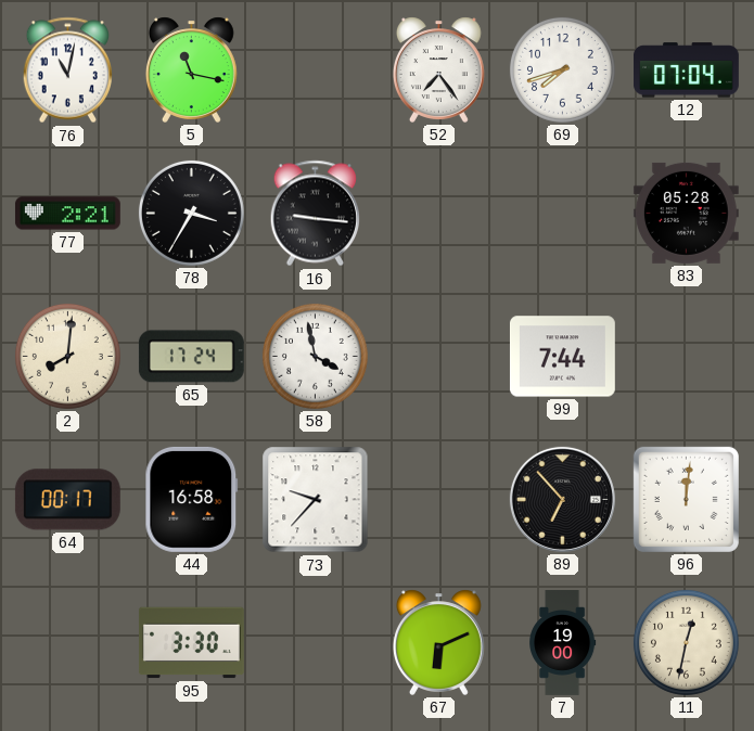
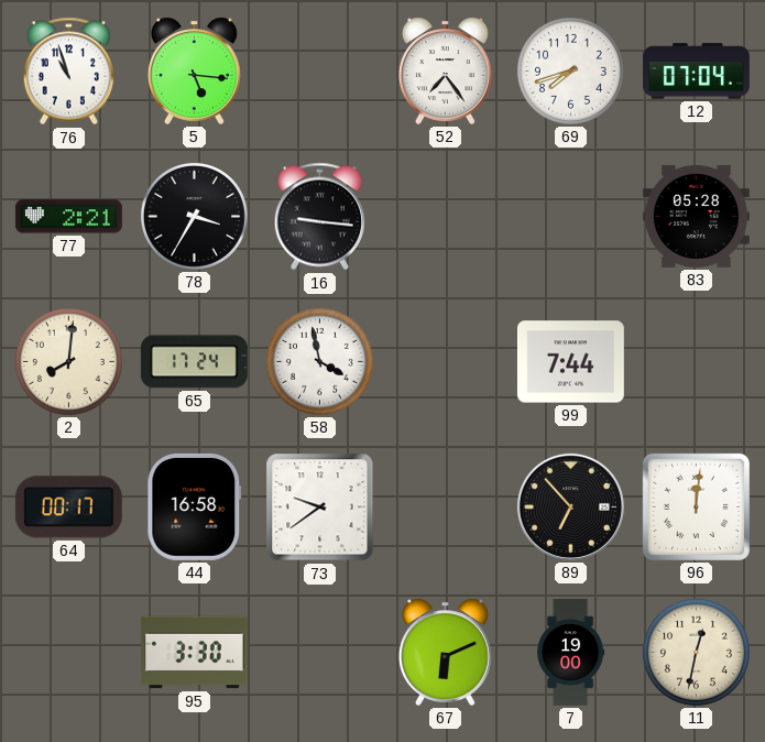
76: 11:02 -> 10:57
5: 11:17 -> 5:16
73: 9:37 -> 9:39
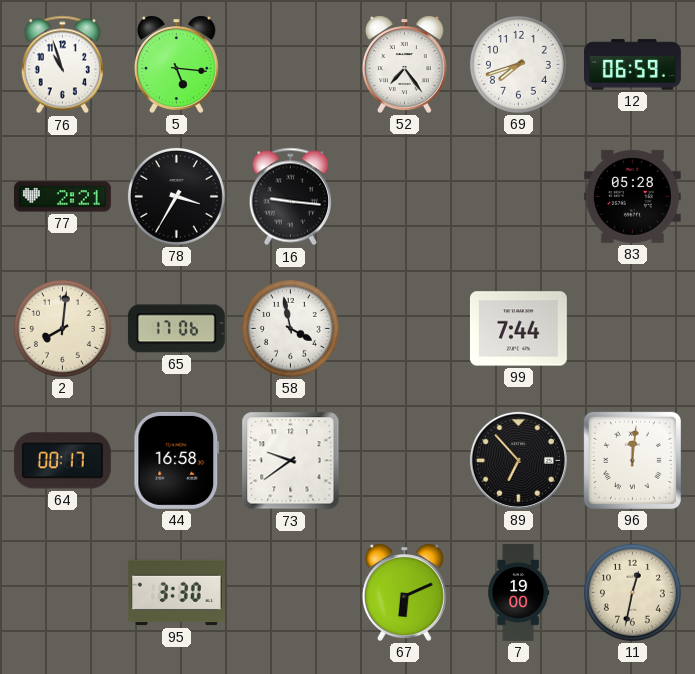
12: 07:04 -> 06:59
65: 17:24 -> 17:06
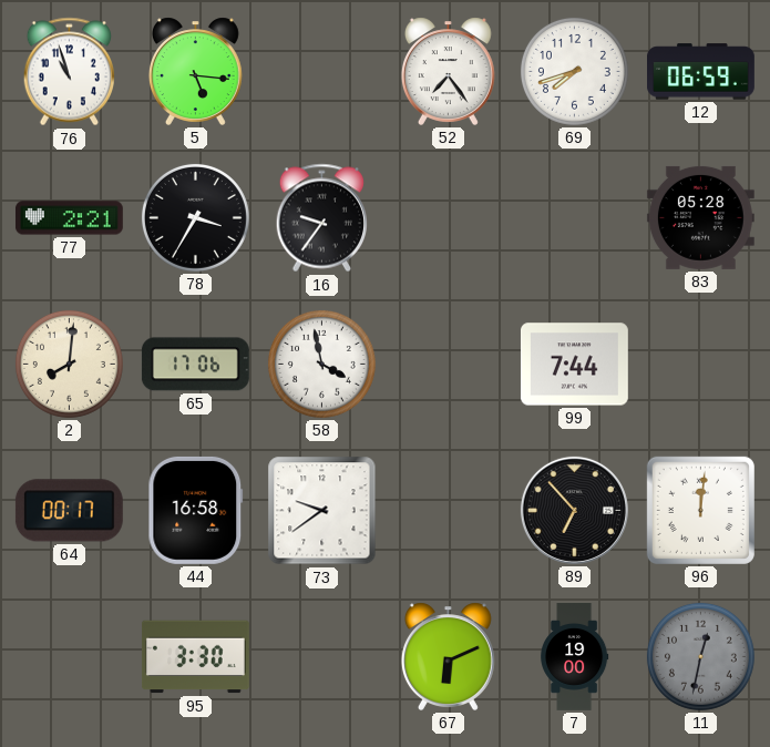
16: 9:16 -> 9:36
11 dial: cream -> grey
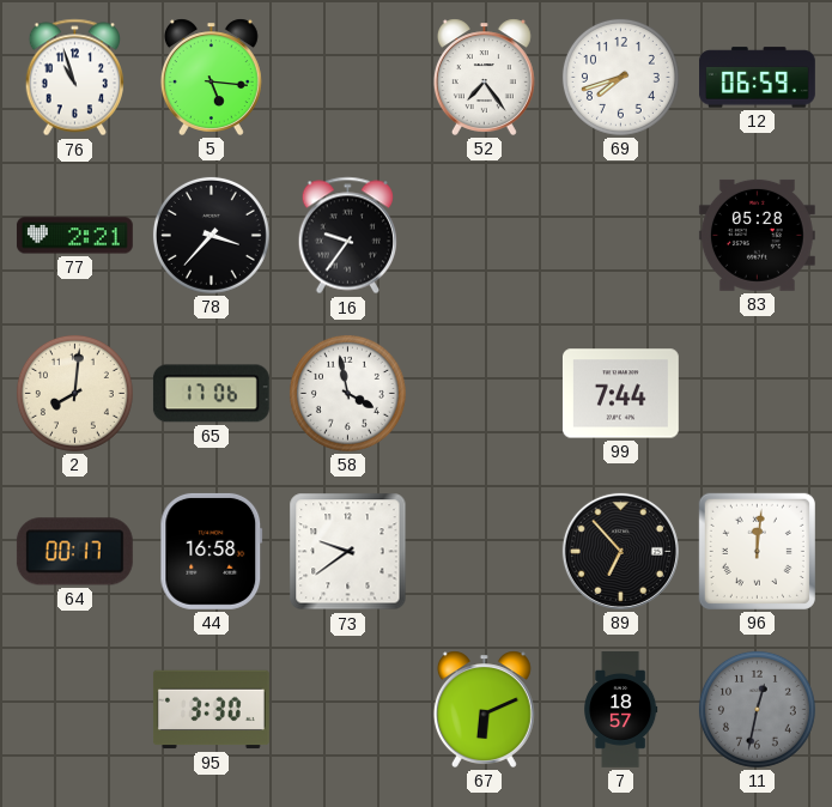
78: 3:35 -> 3:37
7: 19:00 -> 18:57
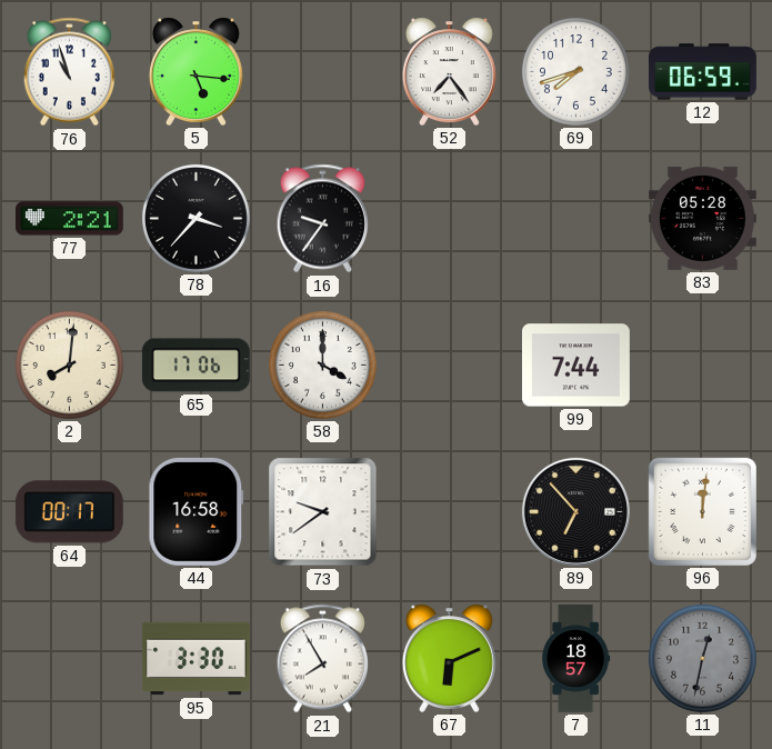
58: 3:58 -> 4:00
21: none -> 7:55
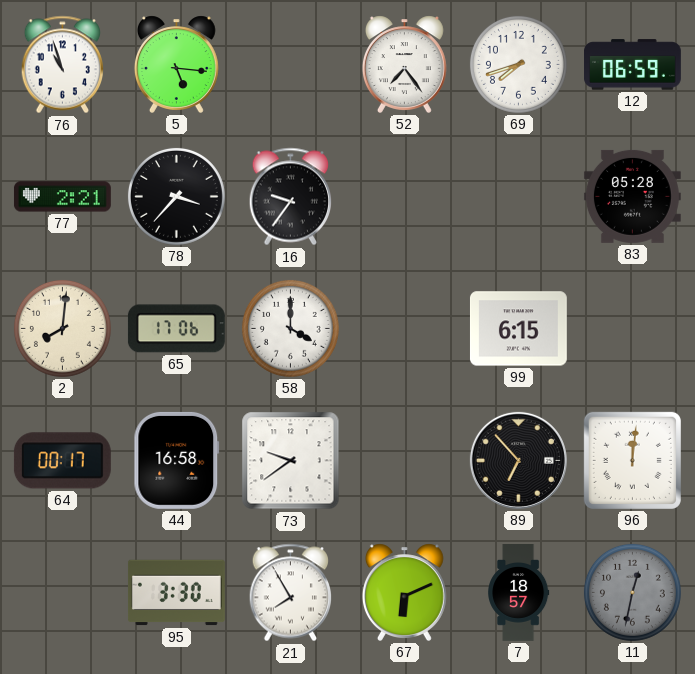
99: 7:44 -> 6:15
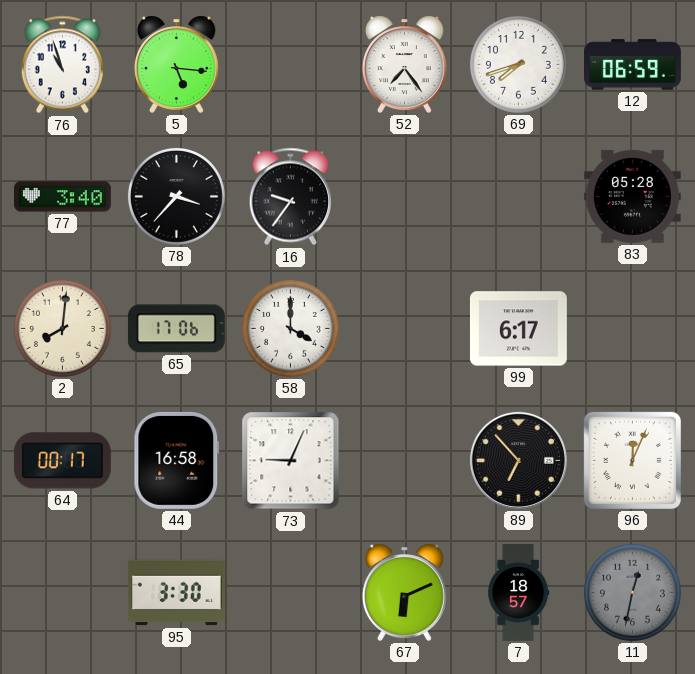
77: 2:21 -> 3:40
99: 6:15 -> 6:17
73: 9:39 -> 9:04
96: 12:01 -> 12:04
21: 7:55 -> none
